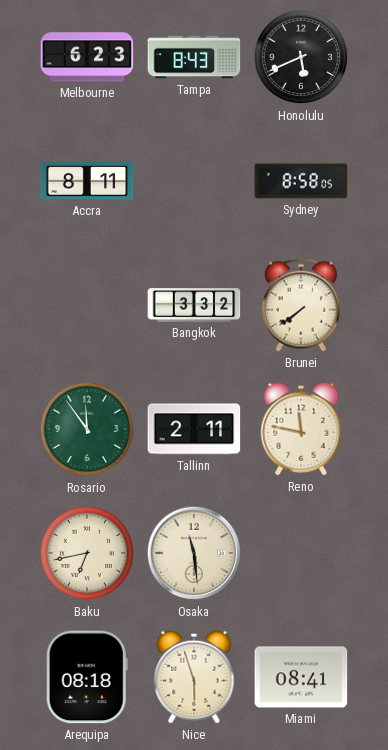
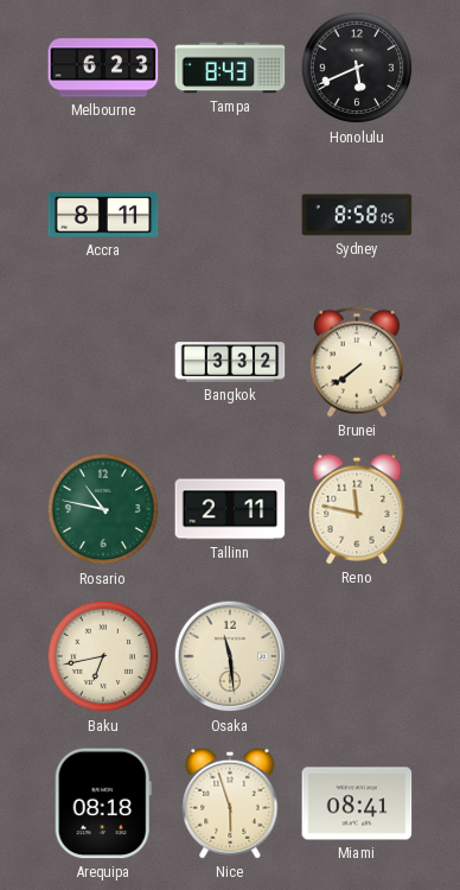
Rosario: 11:54 -> 10:47
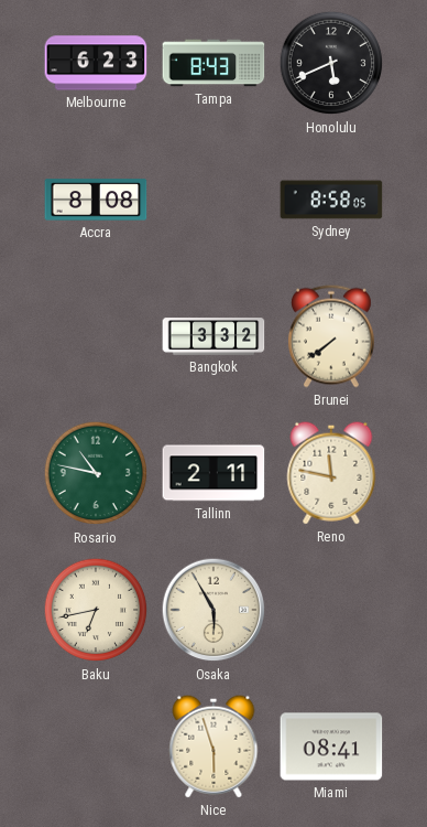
Accra: 8:11 -> 8:08
Osaka: 11:29 -> 5:55
Arequipa: 08:18 -> none
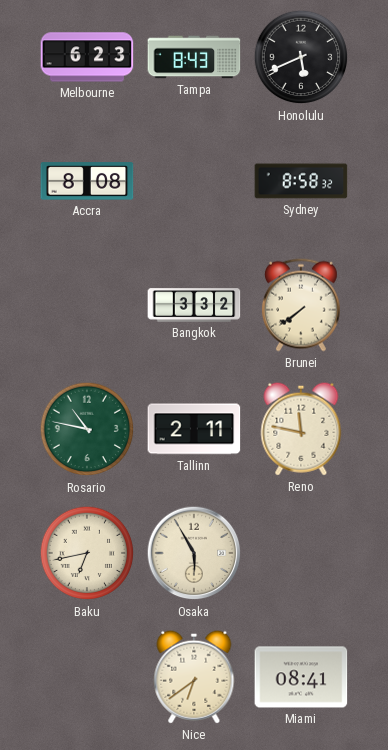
Sydney: 8:58:05 -> 8:58:32
Nice: 5:57 -> 6:39
